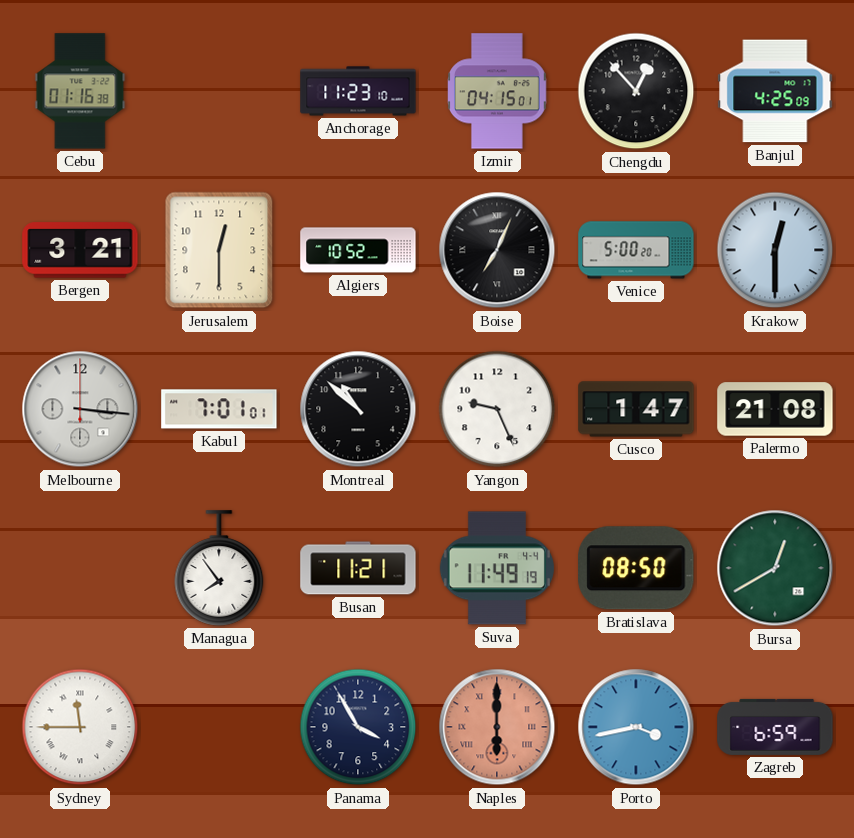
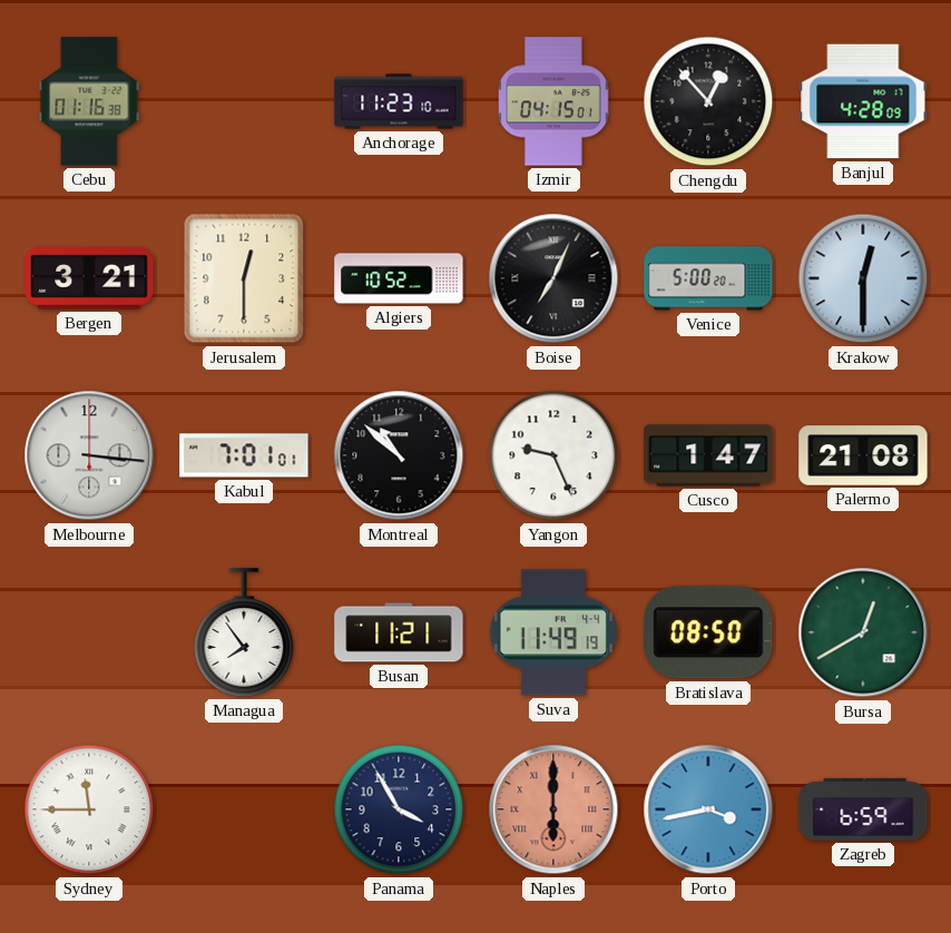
Banjul: 4:25 -> 4:28
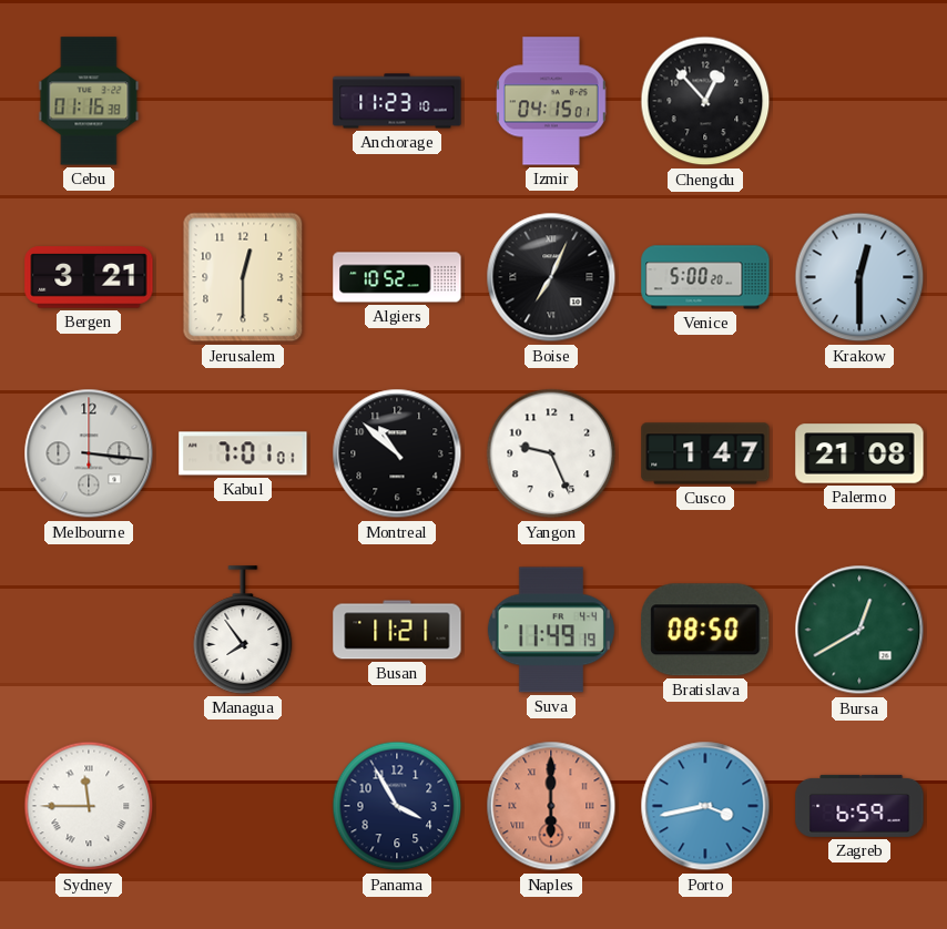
Banjul: 4:28 -> none
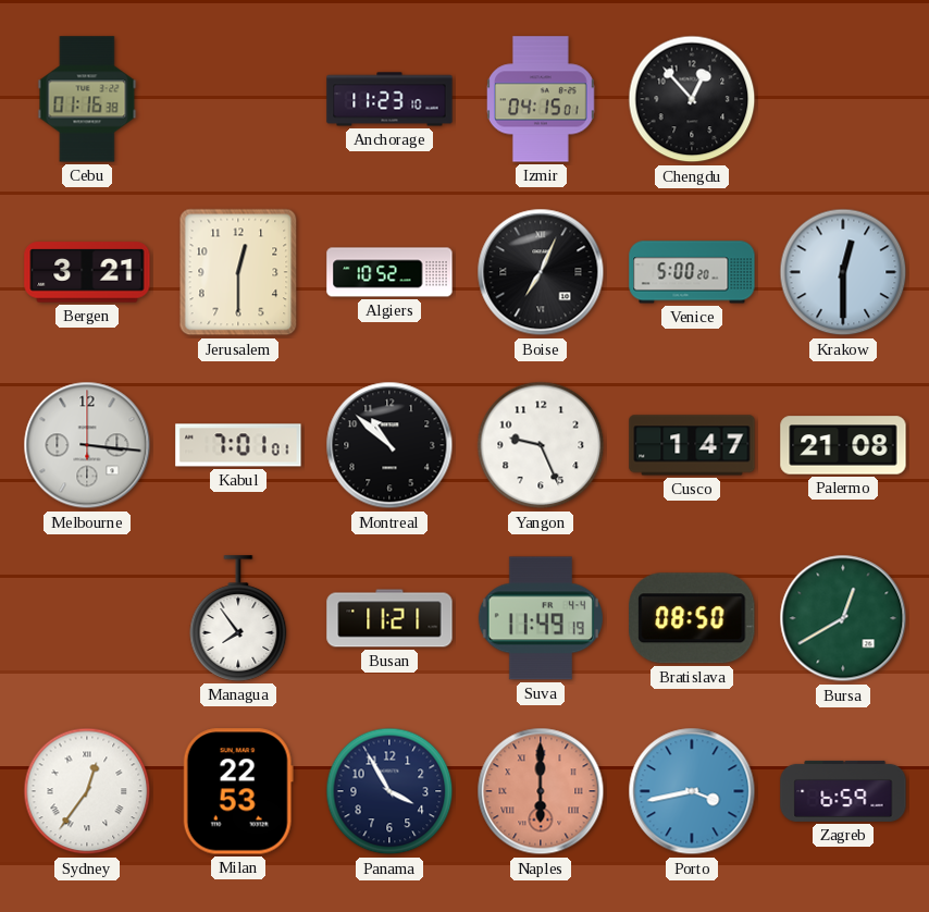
Sydney: 11:45 -> 12:36
Milan: none -> 22:53
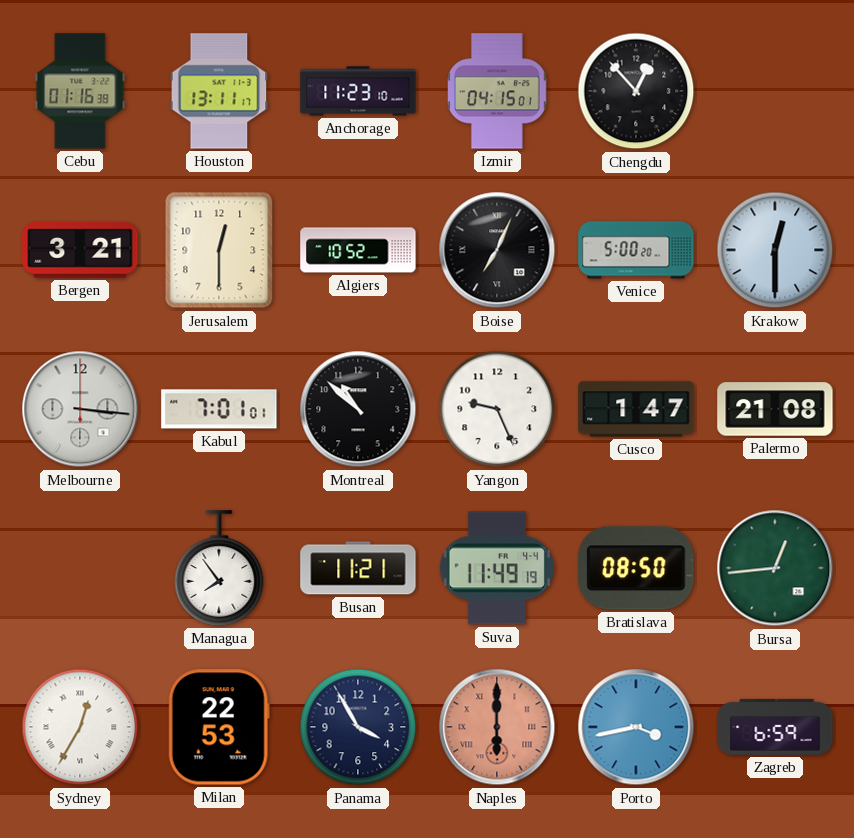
Houston: none -> 13:11
Bursa: 12:40 -> 12:44
Sydney: 12:36 -> 12:35
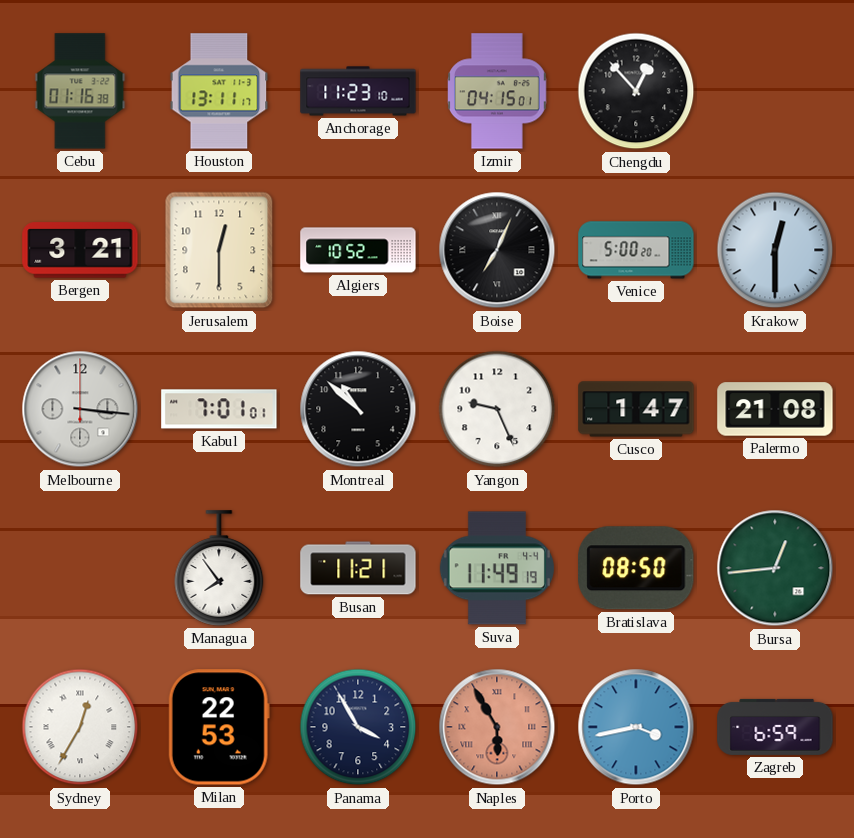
Naples: 6:00 -> 5:55
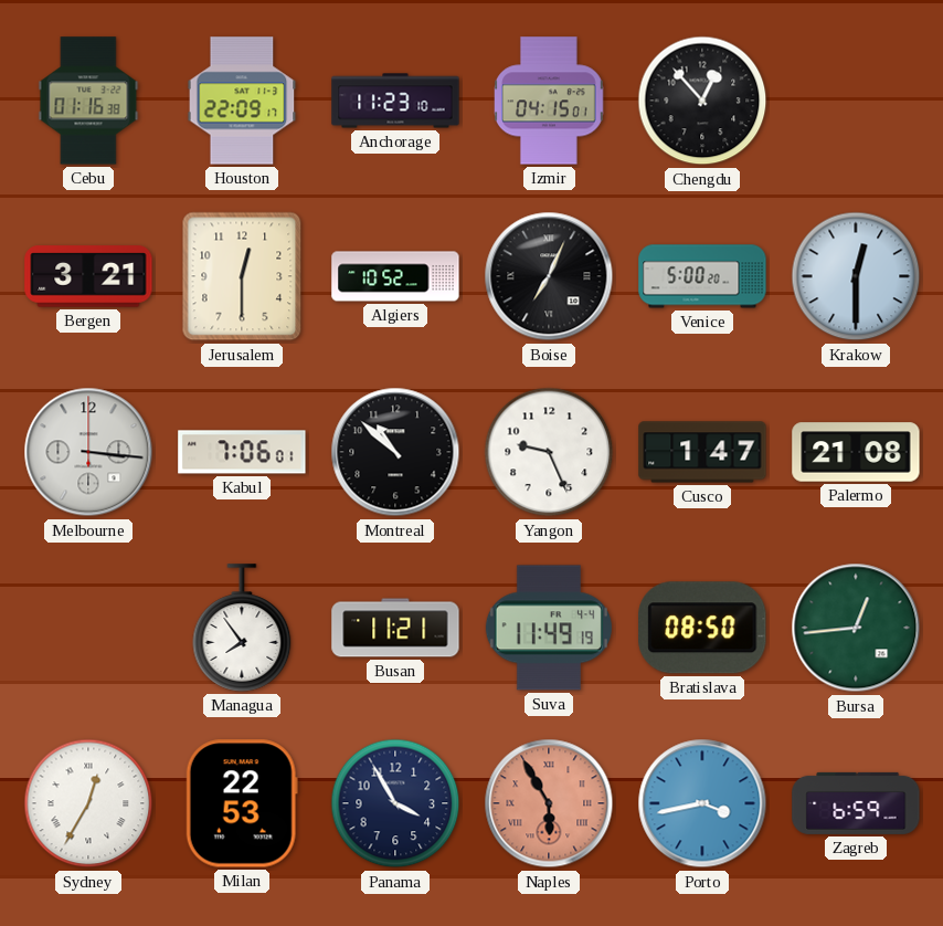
Houston: 13:11 -> 22:09
Kabul: 7:01 -> 7:06
